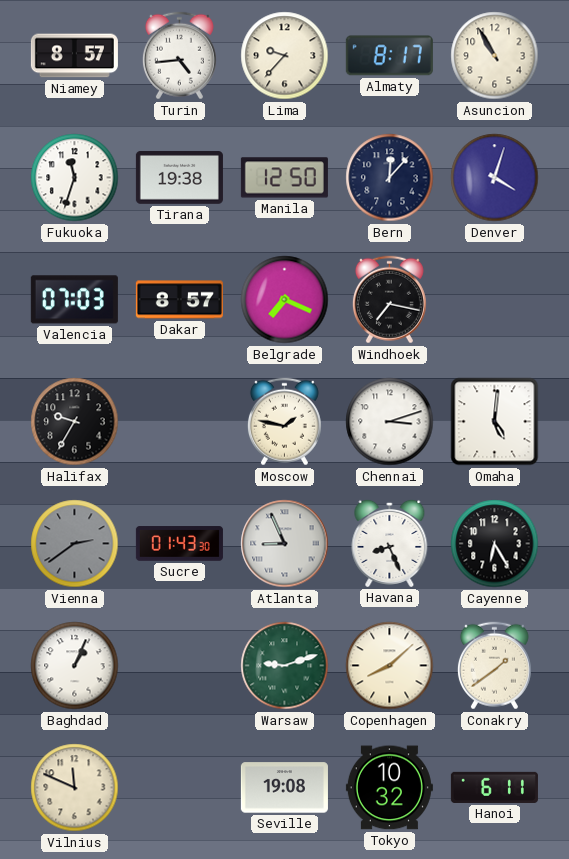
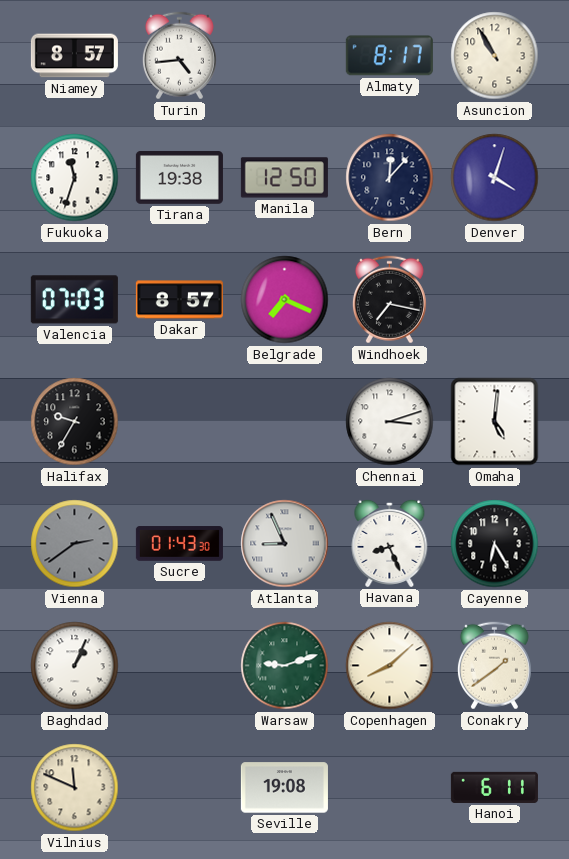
Lima: 9:37 -> none
Moscow: 1:47 -> none
Tokyo: 10:32 -> none
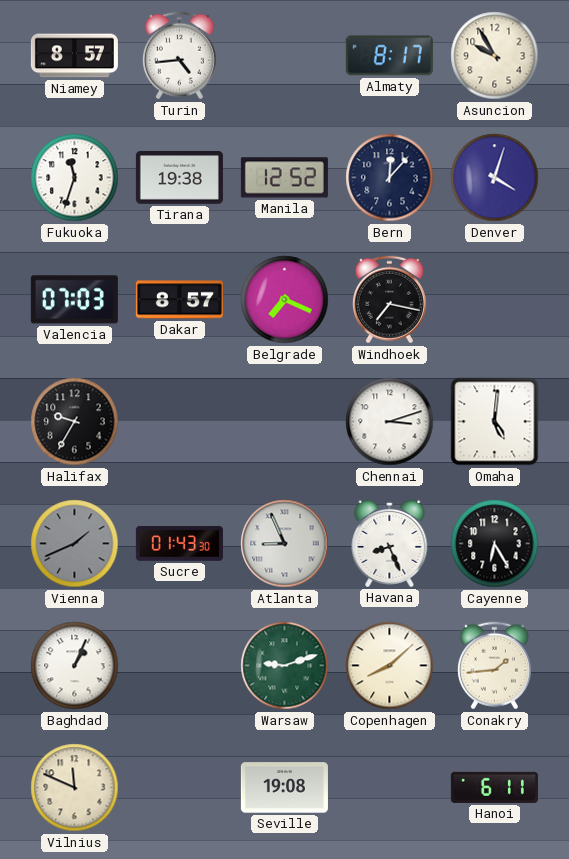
Asuncion: 10:55 -> 9:55
Manila: 12:50 -> 12:52
Vienna: 2:39 -> 1:41
Conakry: 1:39 -> 1:44
